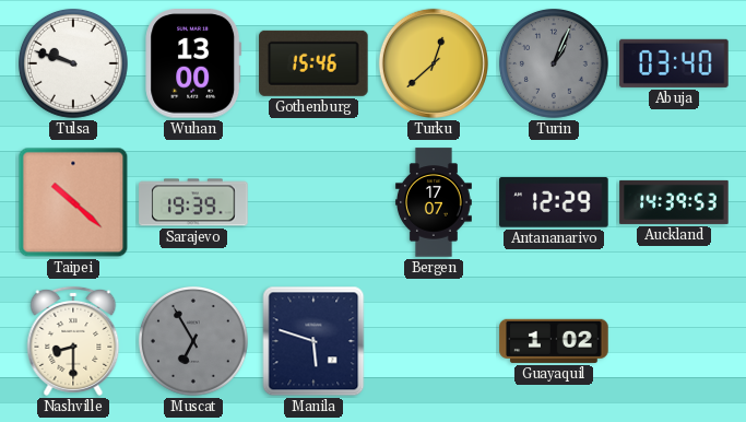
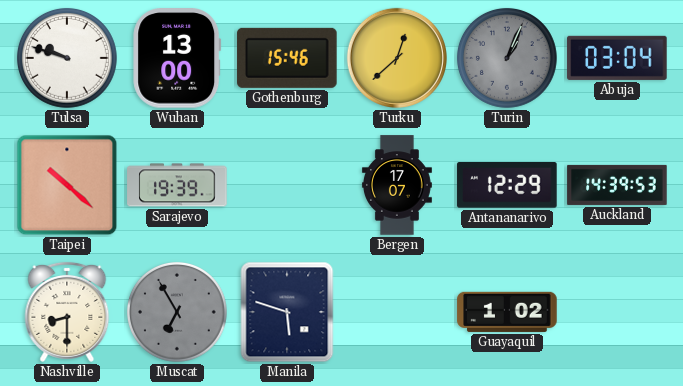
Abuja: 03:40 -> 03:04
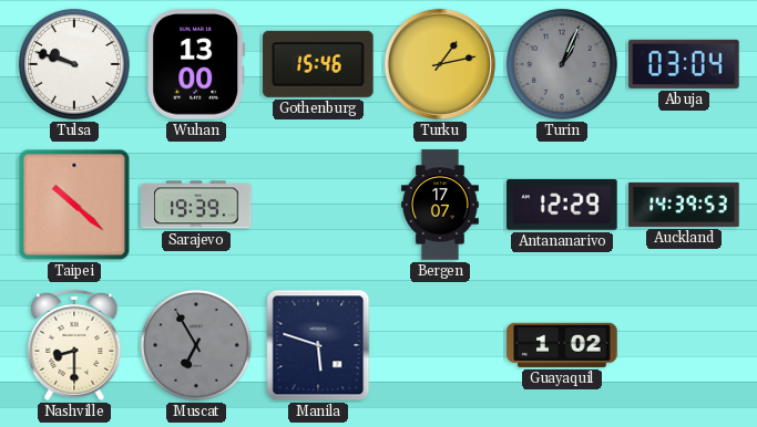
Turku: 12:38 -> 1:13
